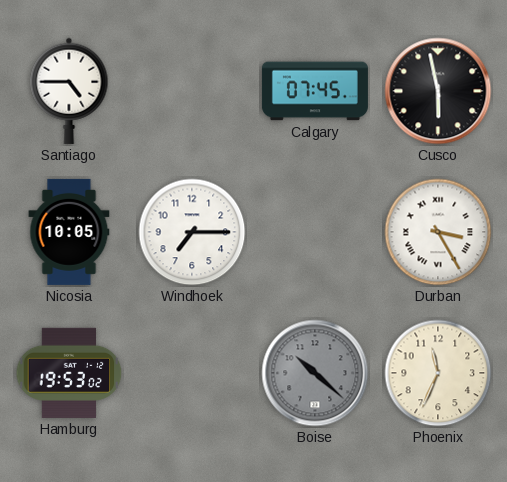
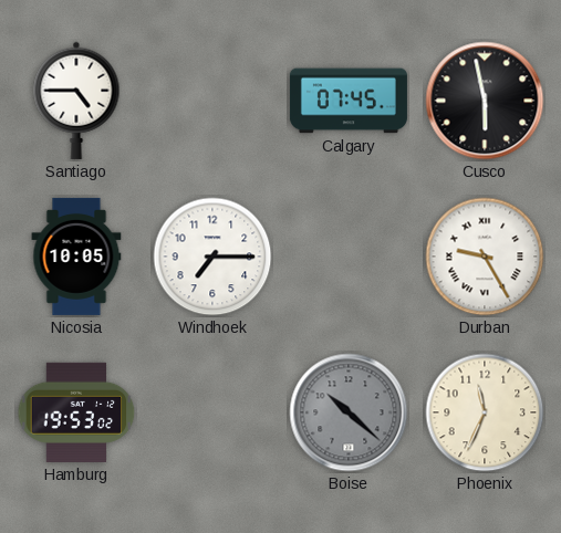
Durban: 3:25 -> 9:25
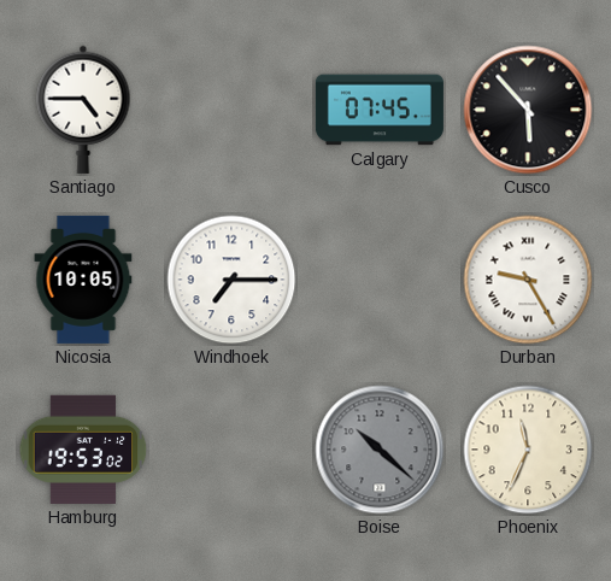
Cusco: 5:58 -> 5:53
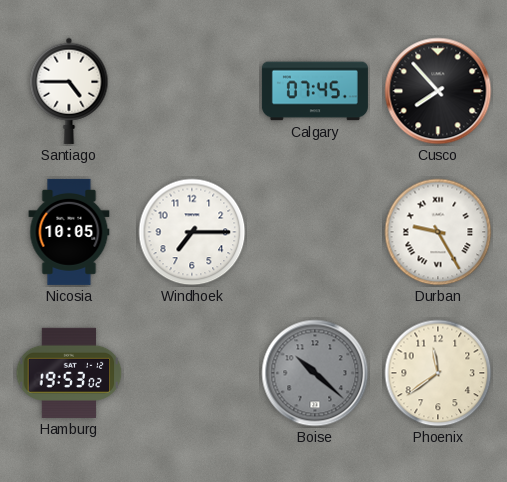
Cusco: 5:53 -> 7:53
Phoenix: 11:34 -> 11:39
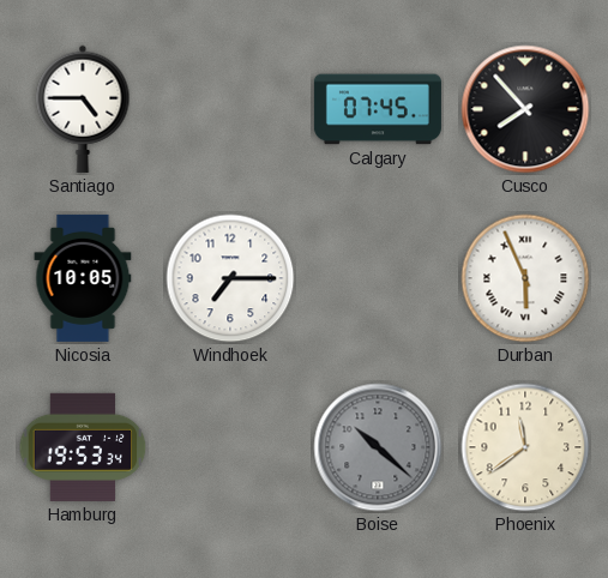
Durban: 9:25 -> 5:56
Hamburg: 19:53:02 -> 19:53:34
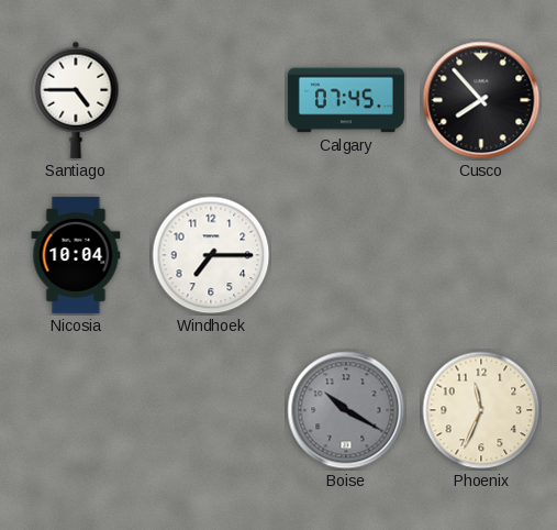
Nicosia: 10:05 -> 10:04
Durban: 5:56 -> none
Hamburg: 19:53 -> none
Boise: 10:22 -> 10:20
Phoenix: 11:39 -> 11:34
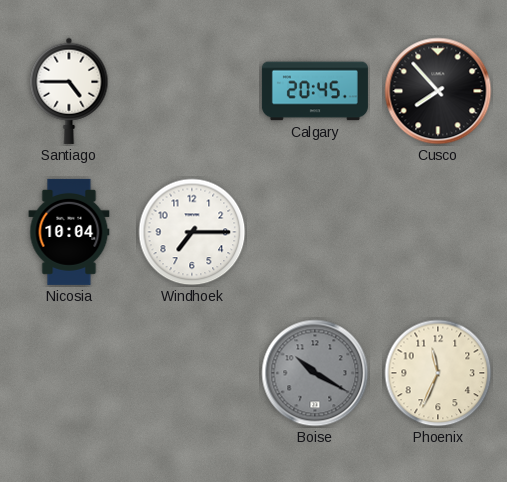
Calgary: 07:45 -> 20:45
